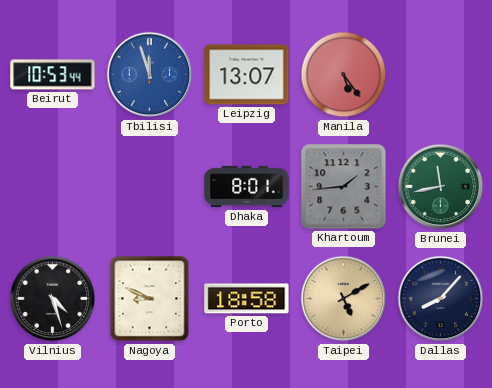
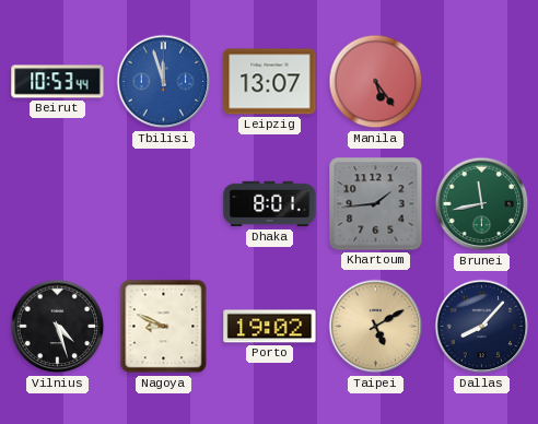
Porto: 18:58 -> 19:02
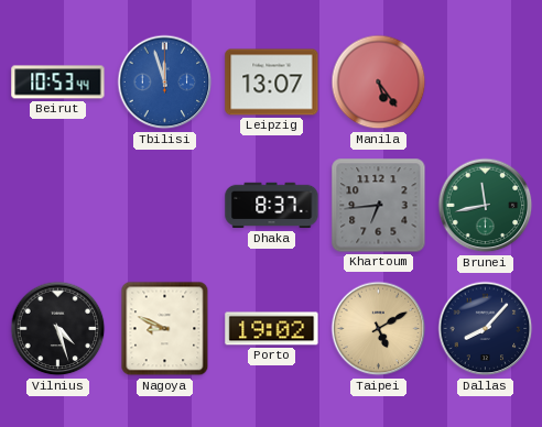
Dhaka: 8:01 -> 8:37
Khartoum: 1:44 -> 6:44
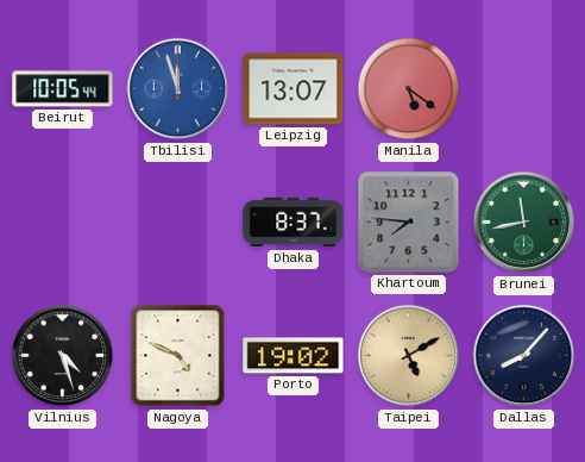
Beirut: 10:53 -> 10:05
Manila: 5:24 -> 5:21
Khartoum: 6:44 -> 7:46
Nagoya: 8:49 -> 4:49
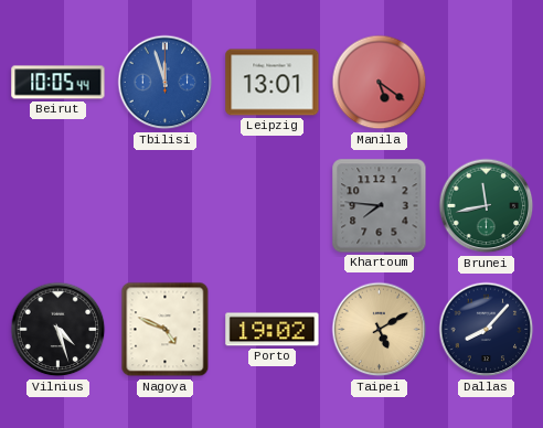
Leipzig: 13:07 -> 13:01
Dhaka: 8:37 -> none
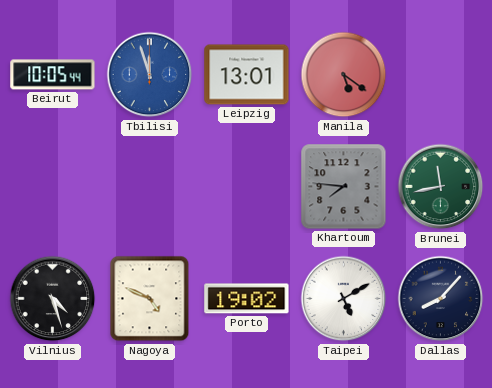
Taipei dial: champagne -> white
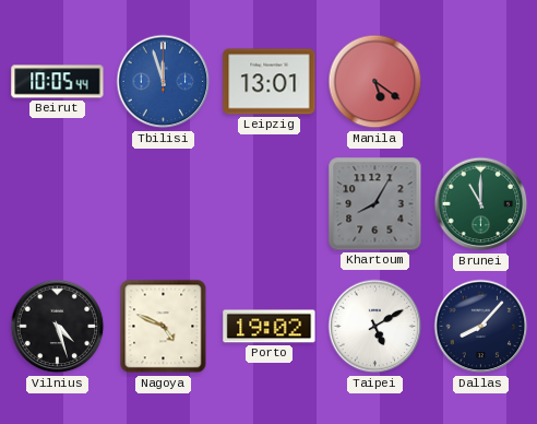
Khartoum: 7:46 -> 8:05
Brunei: 11:43 -> 11:00
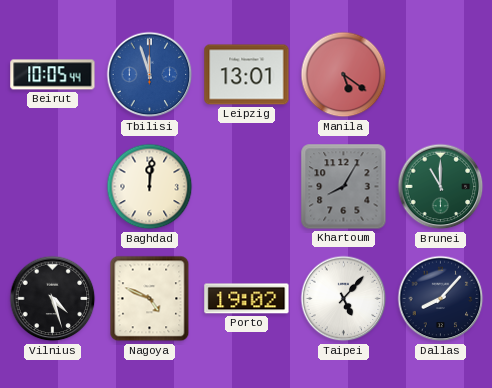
Baghdad: none -> 12:01
Taipei: 5:10 -> 5:07
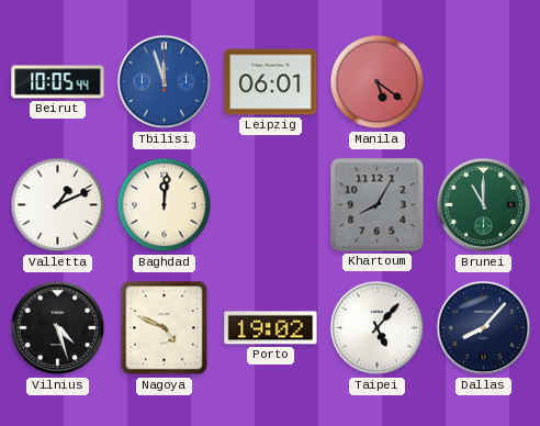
Leipzig: 13:01 -> 06:01
Valletta: none -> 1:11
